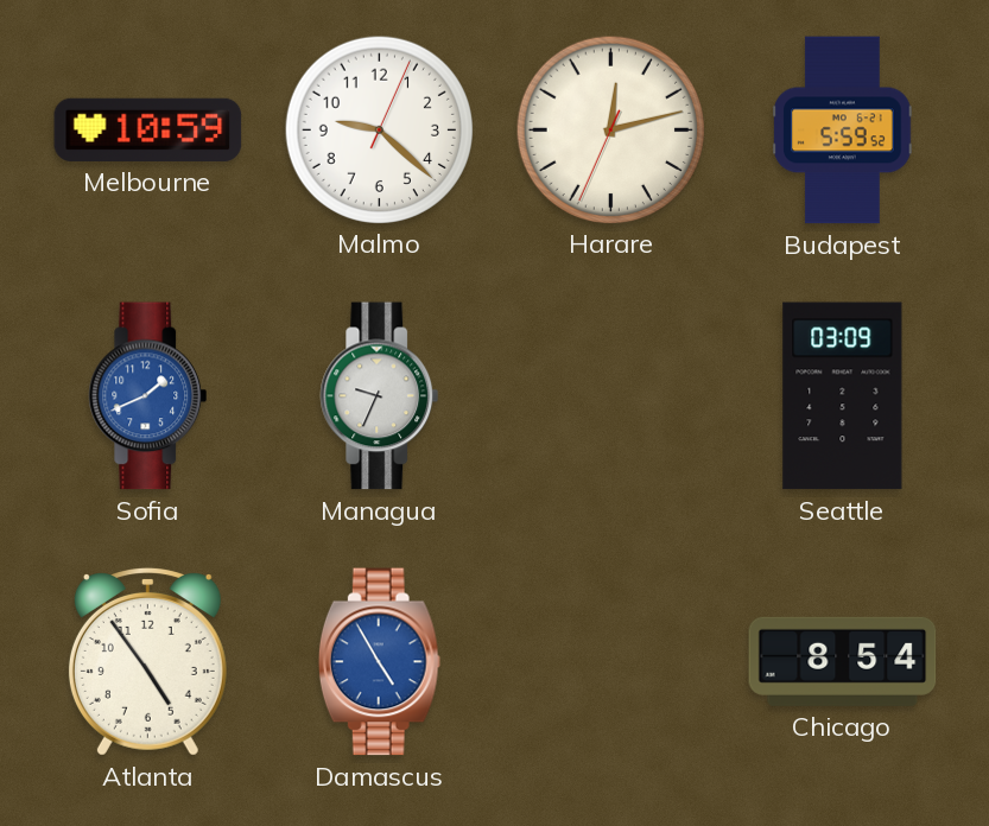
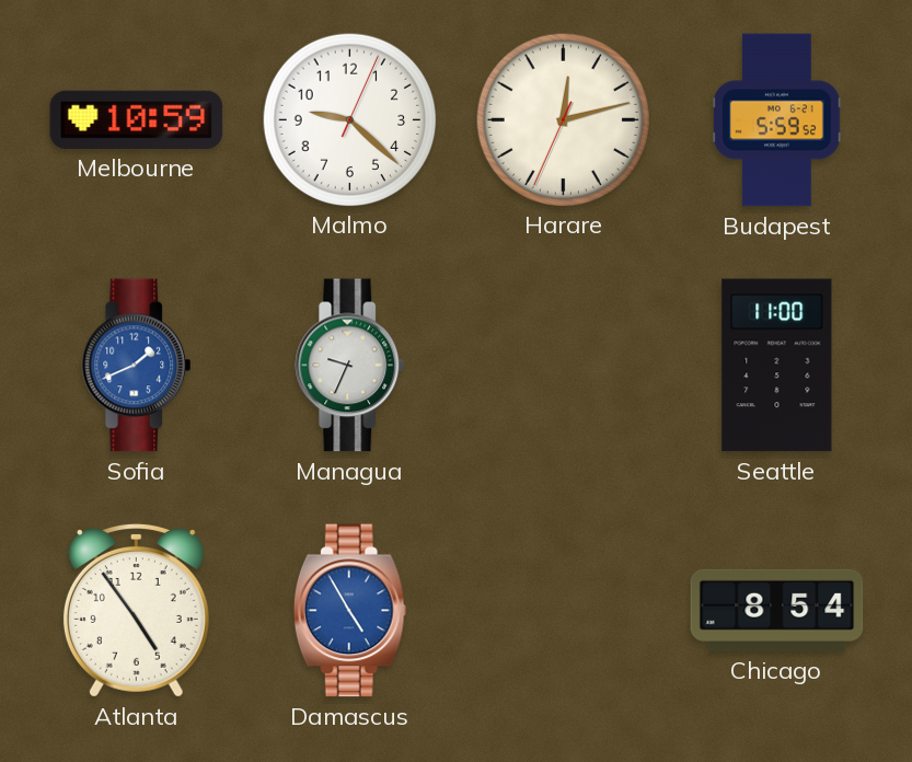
Seattle: 03:09 -> 11:00
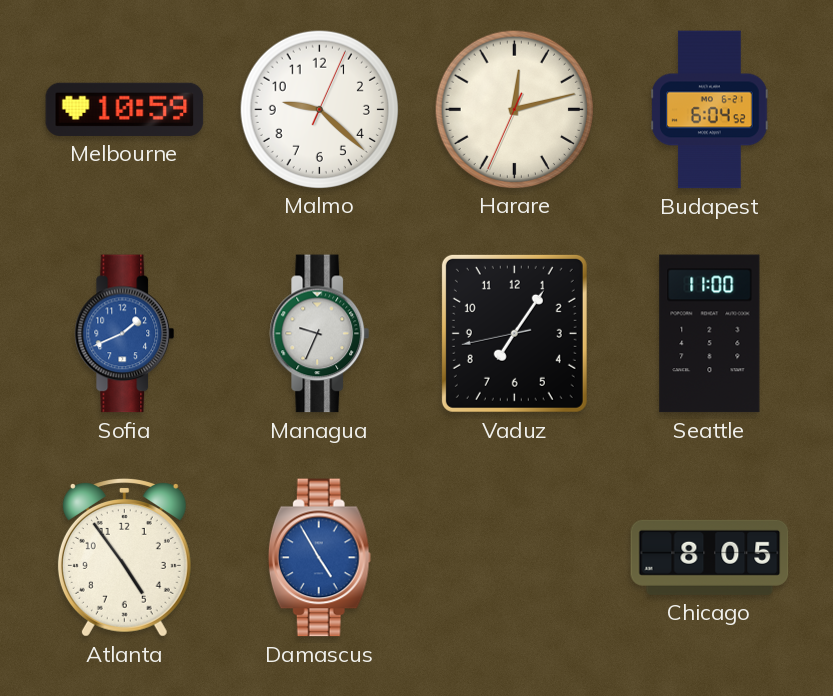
Budapest: 5:59 -> 6:04
Vaduz: none -> 7:05
Chicago: 8:54 -> 8:05
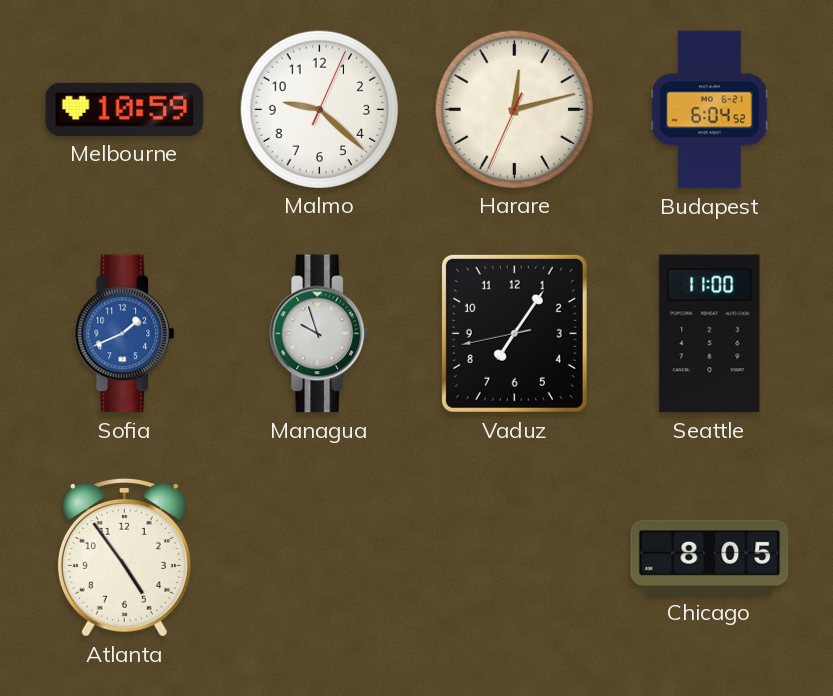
Managua: 9:34 -> 9:57
Damascus: 4:55 -> none
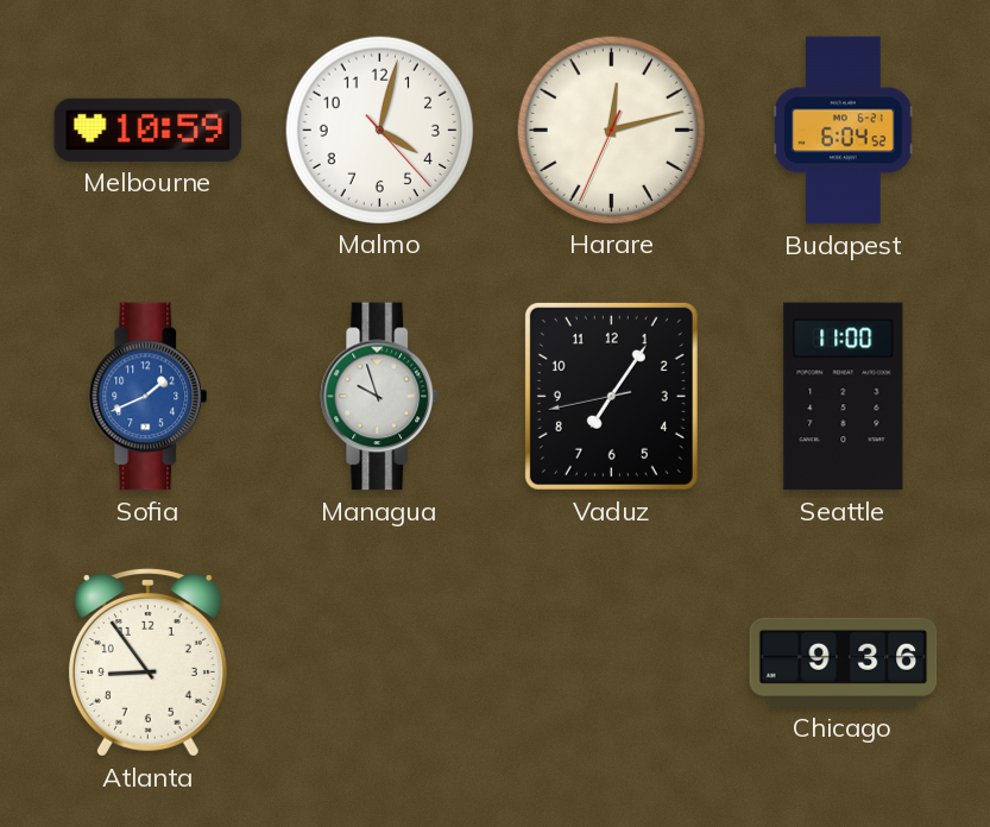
Malmo: 9:22 -> 4:02
Atlanta: 4:54 -> 8:54
Chicago: 8:05 -> 9:36
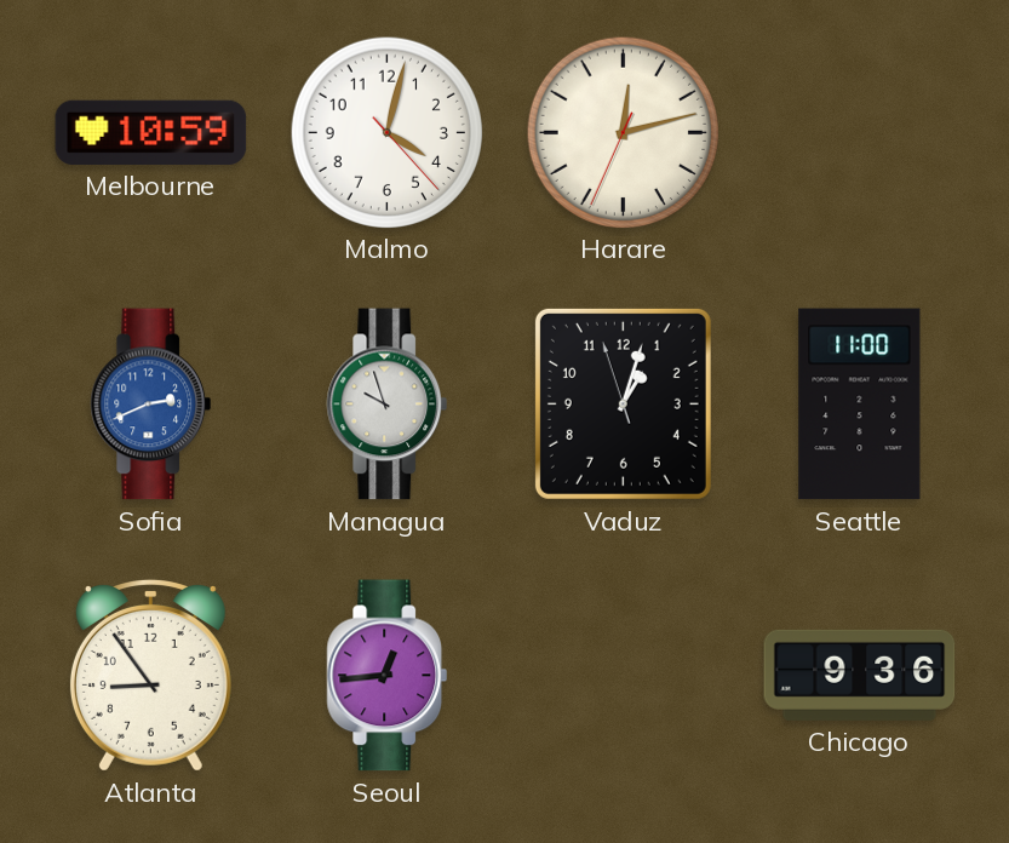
Budapest: 6:04 -> none
Sofia: 1:41 -> 2:41
Vaduz: 7:05 -> 1:02
Seoul: none -> 12:44
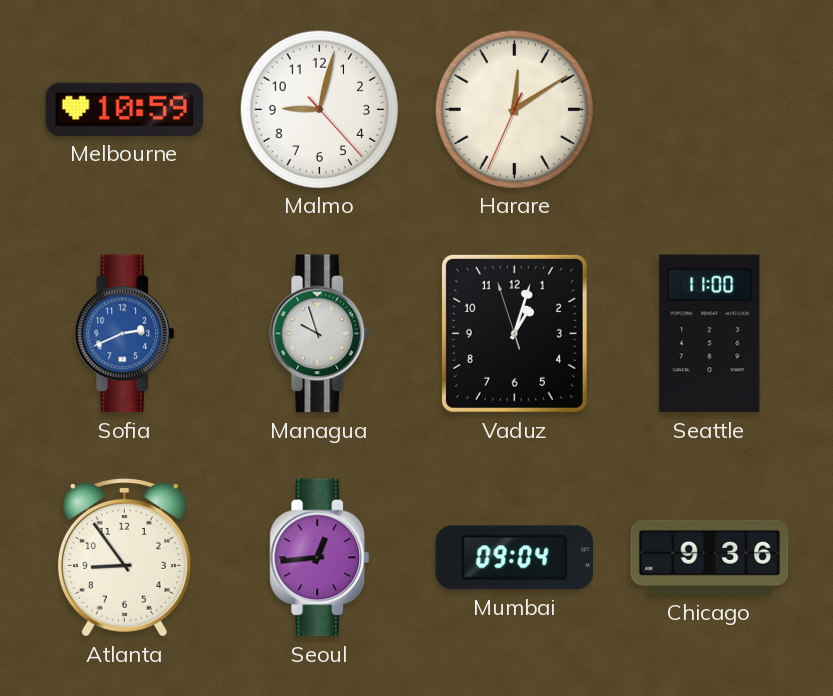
Malmo: 4:02 -> 9:02
Harare: 12:12 -> 12:09
Mumbai: none -> 09:04
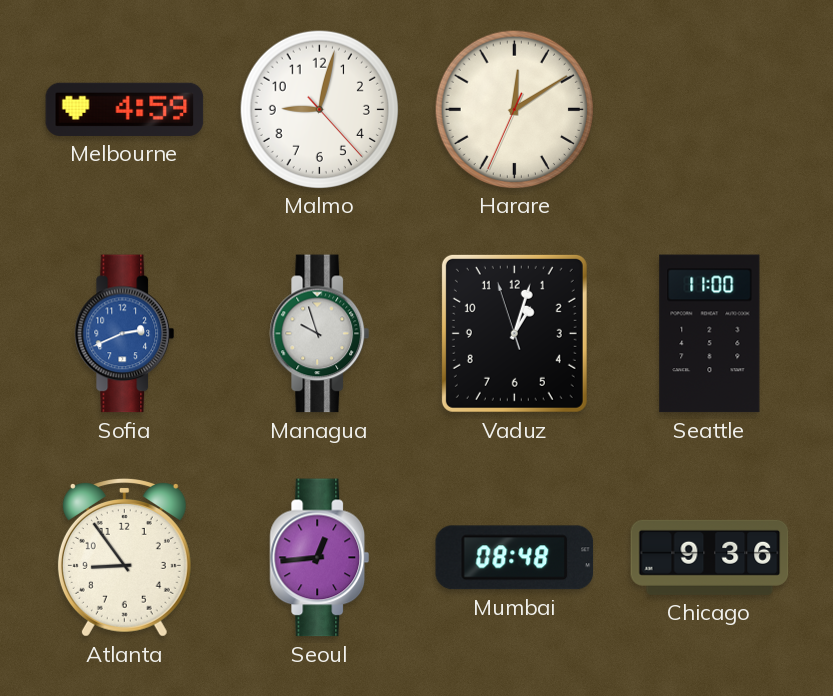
Melbourne: 10:59 -> 4:59
Mumbai: 09:04 -> 08:48
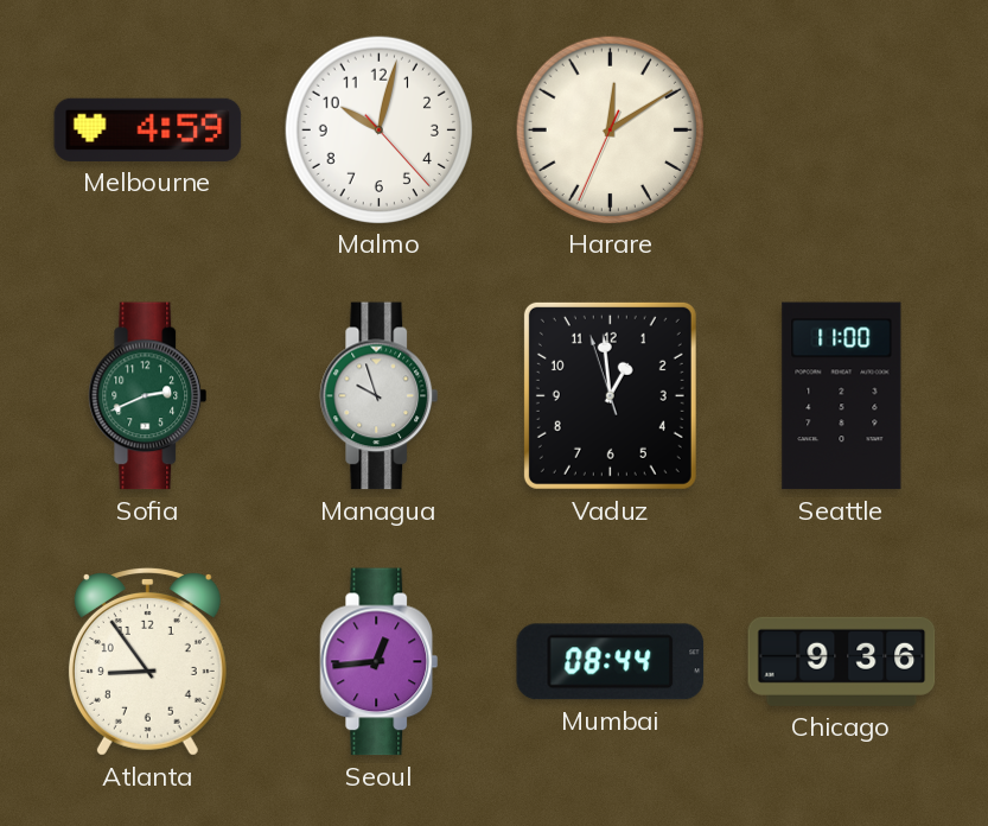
Malmo: 9:02 -> 10:02
Sofia dial: blue -> green
Vaduz: 1:02 -> 12:58
Mumbai: 08:48 -> 08:44
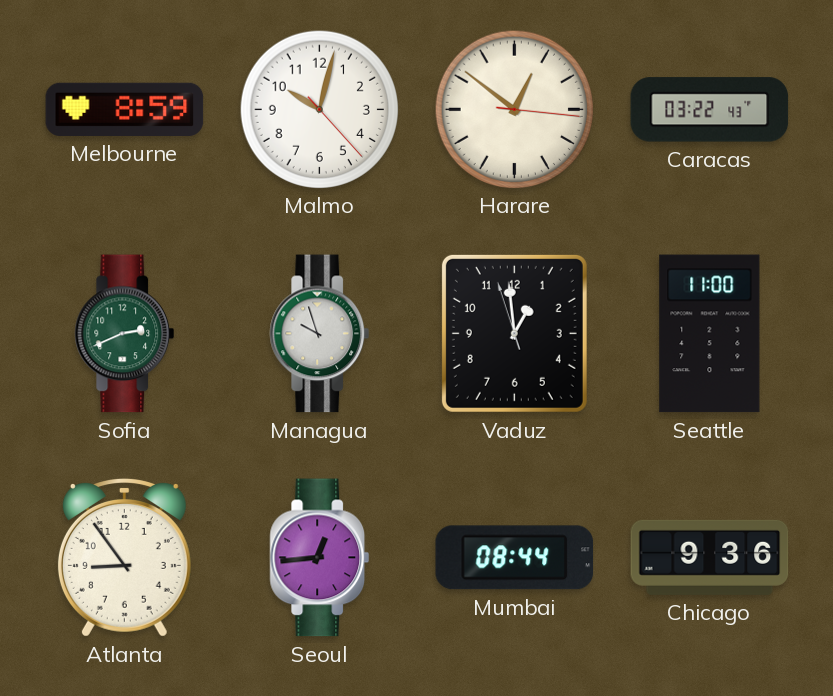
Melbourne: 4:59 -> 8:59
Harare: 12:09 -> 12:51
Caracas: none -> 03:22
